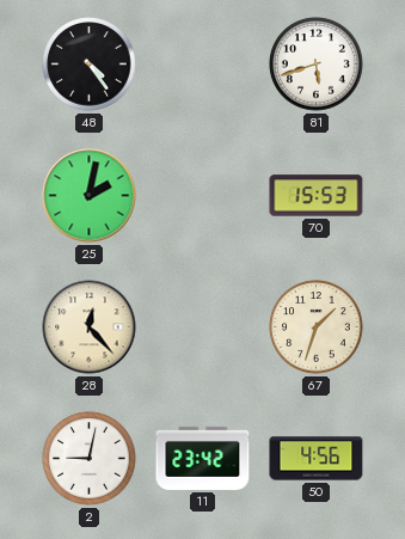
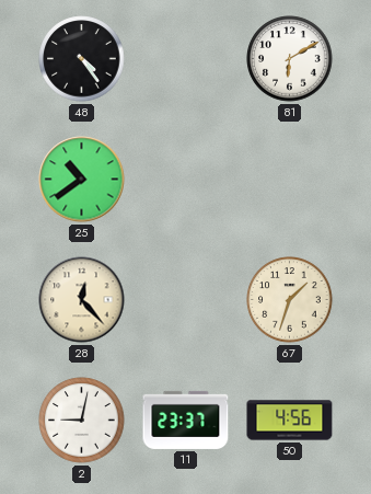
81: 5:42 -> 6:10
25: 2:02 -> 10:39
70: 15:53 -> none
11: 23:42 -> 23:37
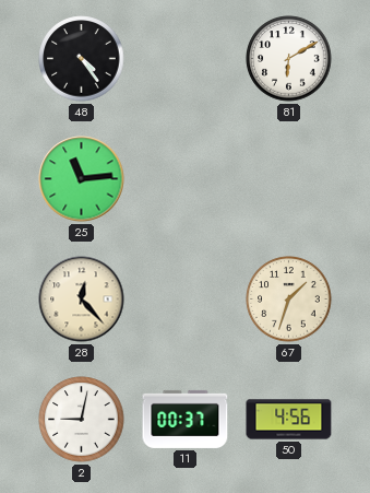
25: 10:39 -> 11:14
11: 23:37 -> 00:37
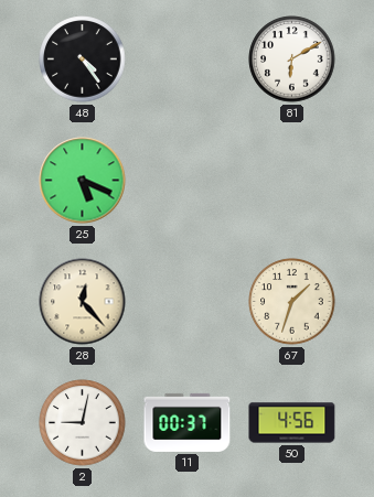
25: 11:14 -> 5:19
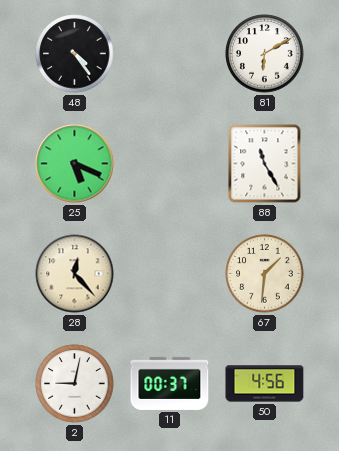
88: none -> 11:25
67: 1:33 -> 1:31
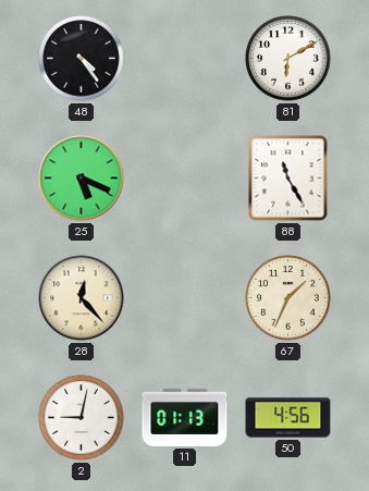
67: 1:31 -> 1:34
11: 00:37 -> 01:13
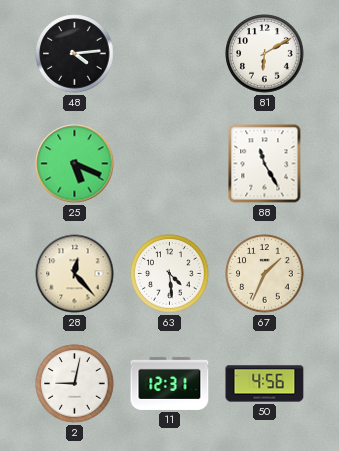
48: 4:24 -> 4:14
63: none -> 4:29
11: 01:13 -> 12:31
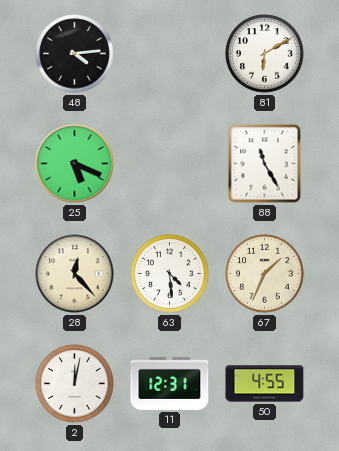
2: 9:02 -> 12:02
50: 4:56 -> 4:55
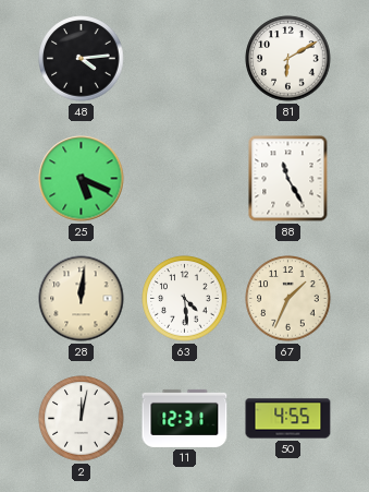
28: 12:23 -> 12:01
